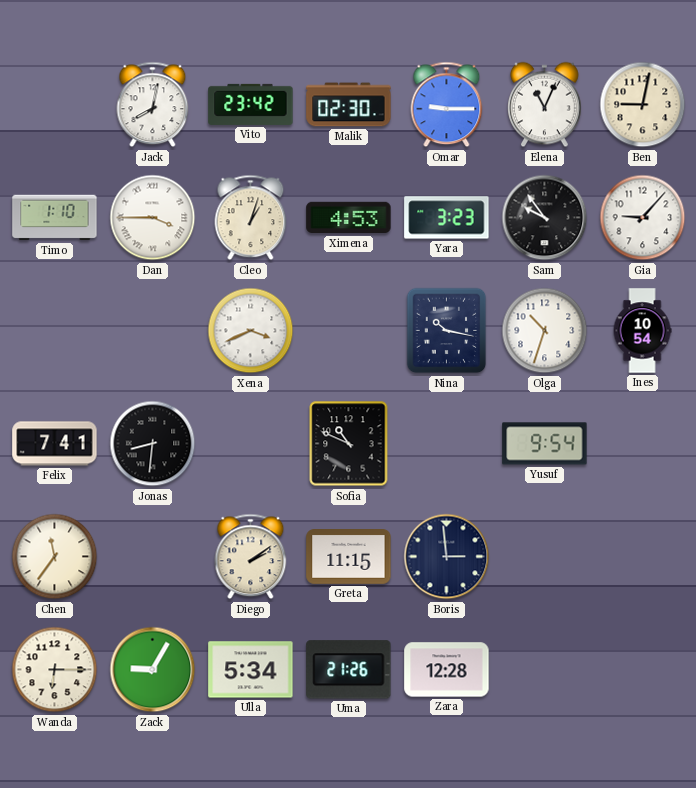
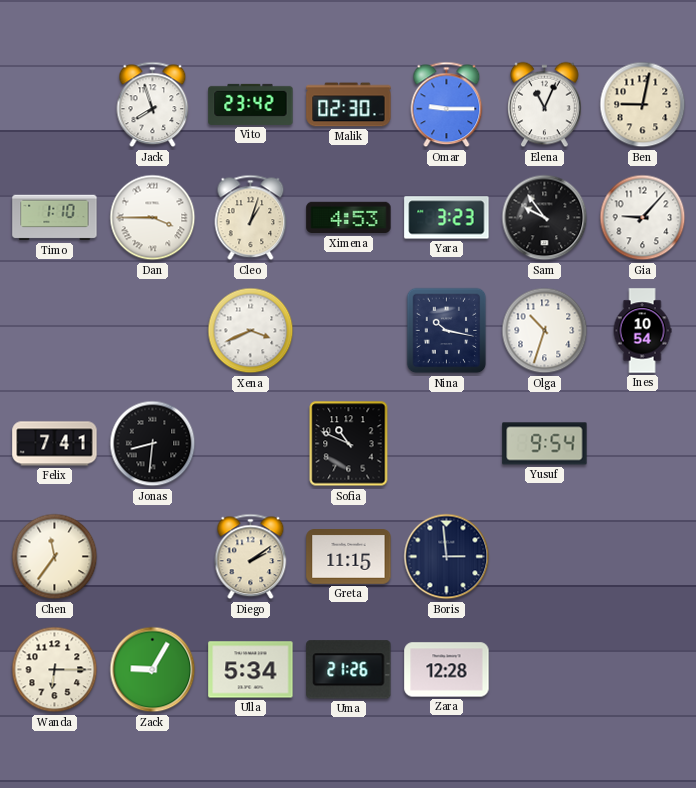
Jack: 8:02 -> 7:57
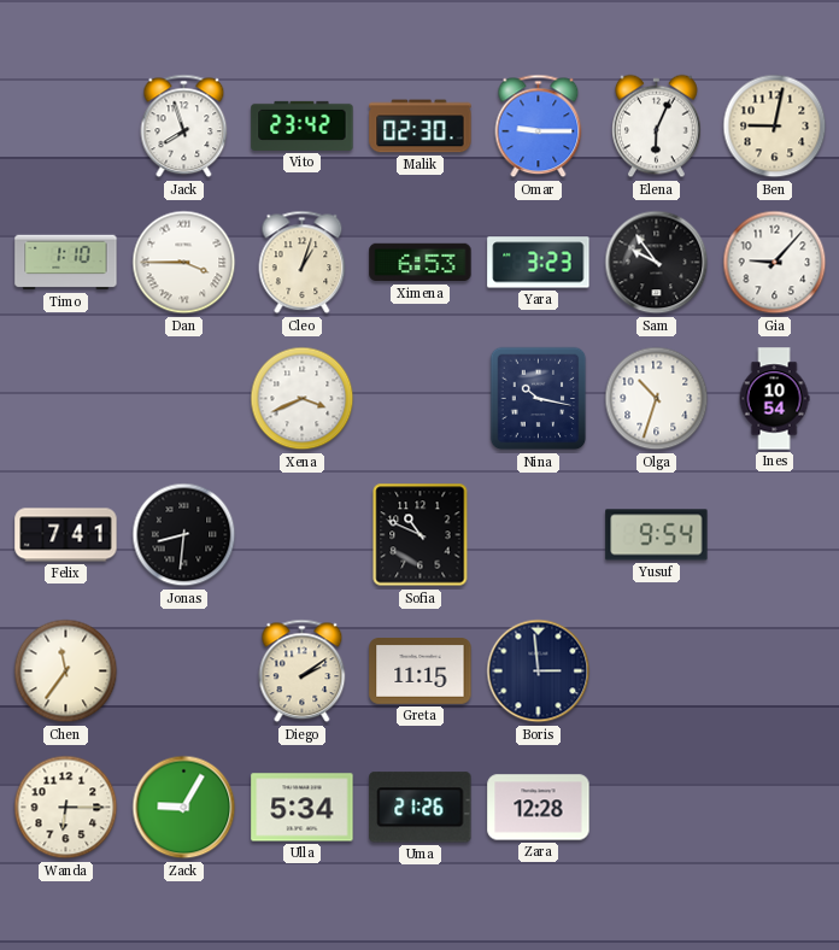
Elena: 11:04 -> 6:04
Ximena: 4:53 -> 6:53
